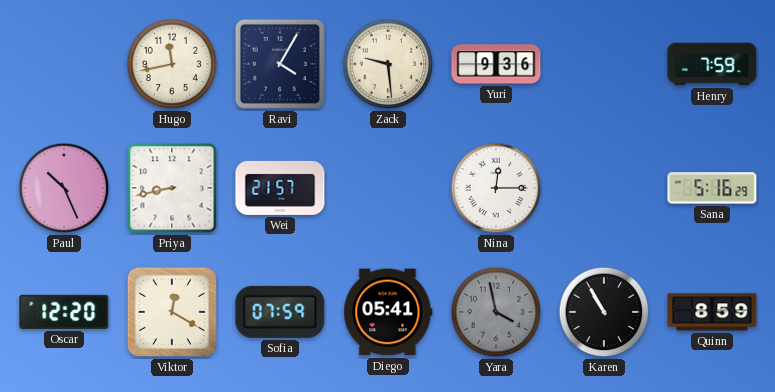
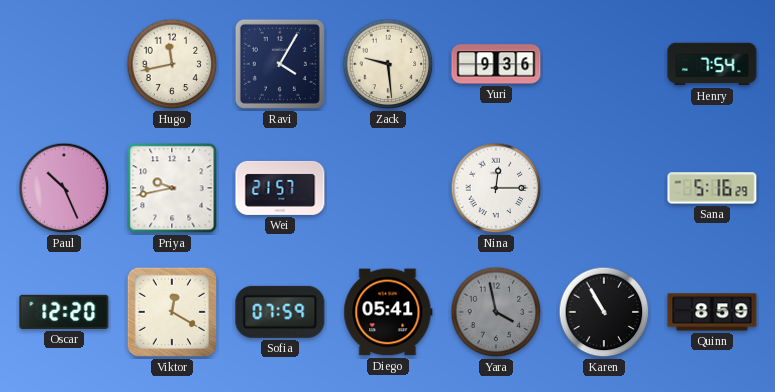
Henry: 7:59 -> 7:54
Priya: 8:43 -> 9:43
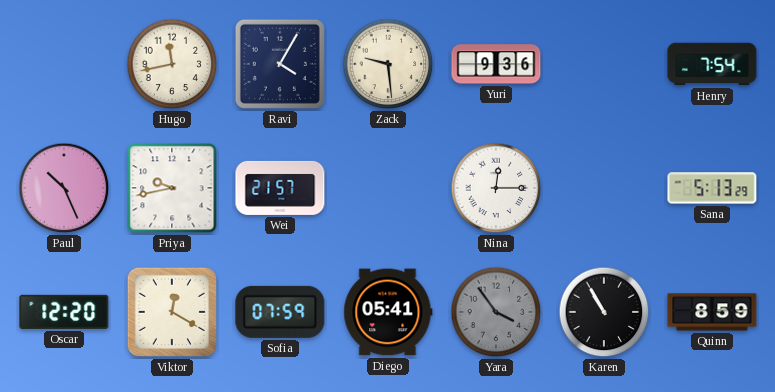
Sana: 5:16 -> 5:13
Yara: 3:58 -> 3:54
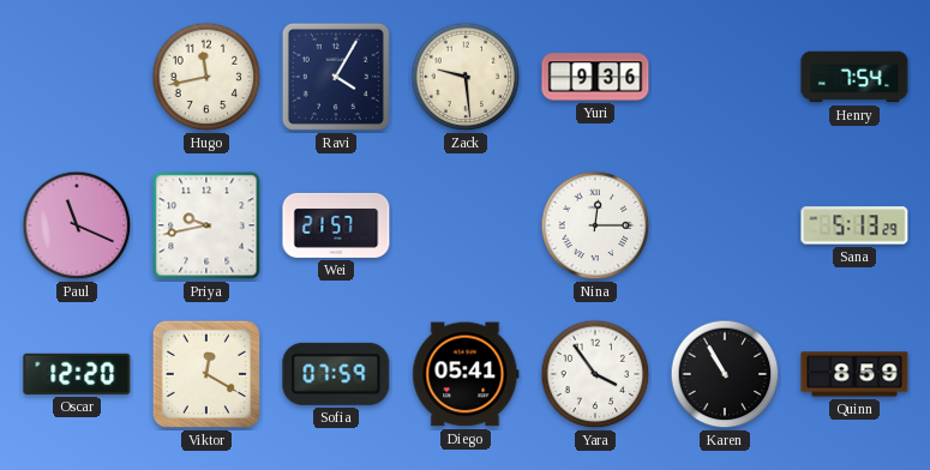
Paul: 10:26 -> 11:19
Yara dial: grey -> white
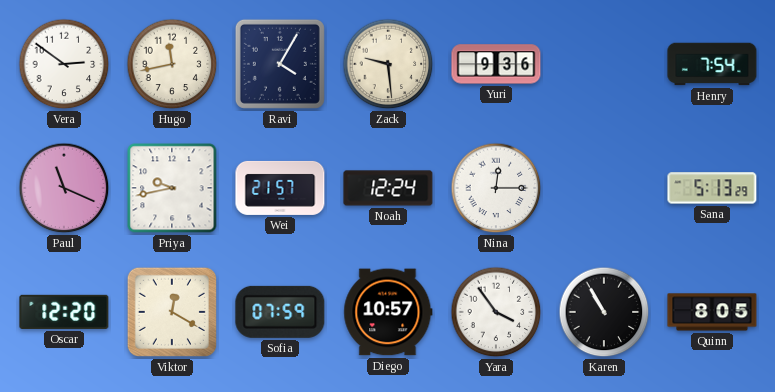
Vera: none -> 2:51
Noah: none -> 12:24
Diego: 05:41 -> 10:57
Quinn: 8:59 -> 8:05
